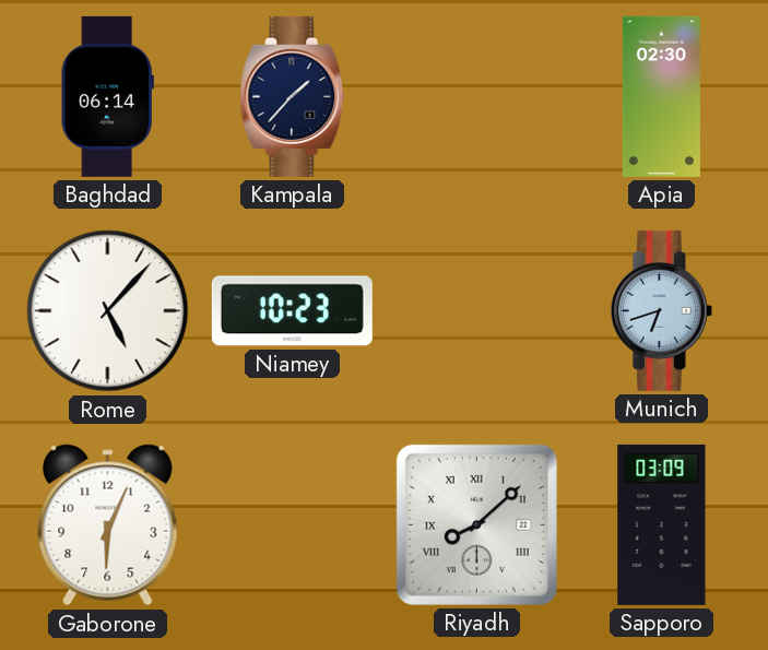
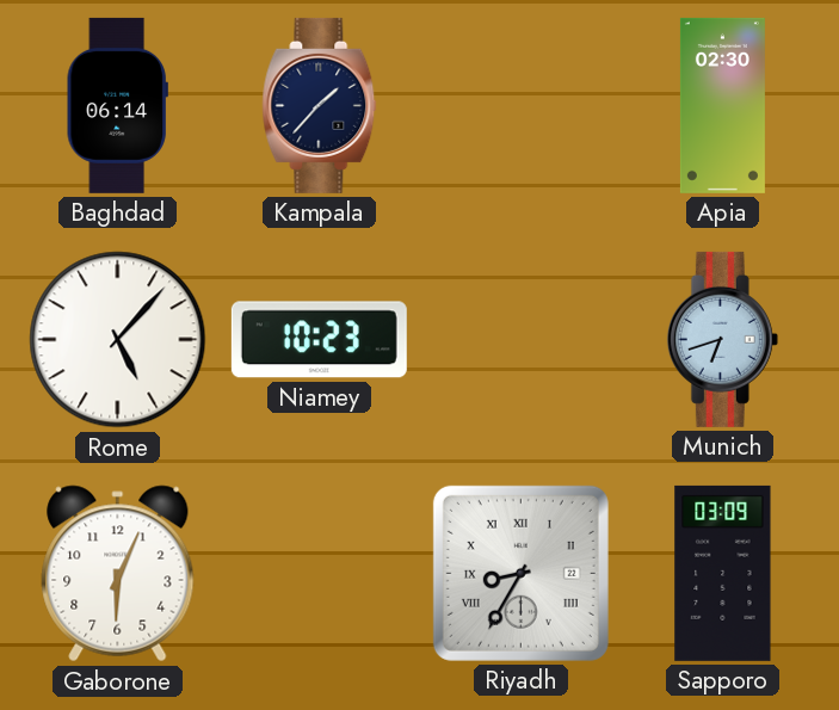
Riyadh: 8:08 -> 8:35
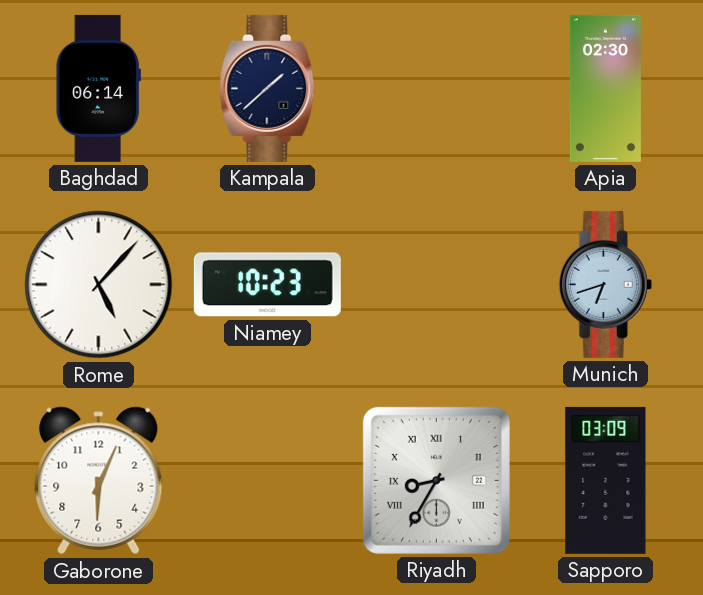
Kampala: 1:37 -> 1:38
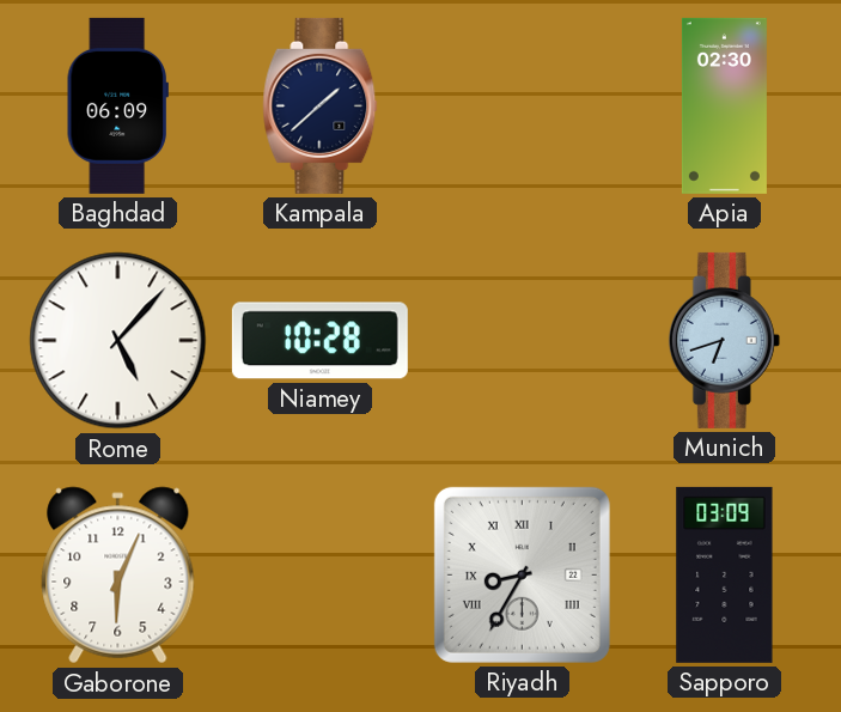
Baghdad: 06:14 -> 06:09
Niamey: 10:23 -> 10:28
